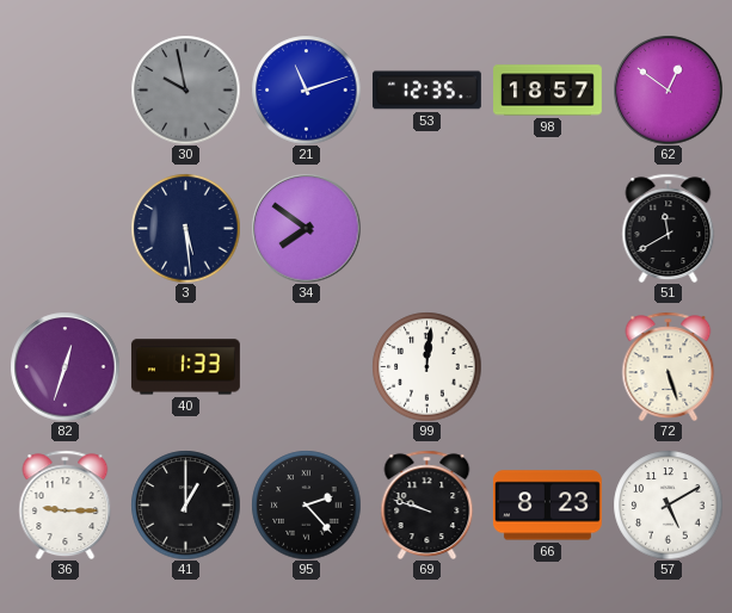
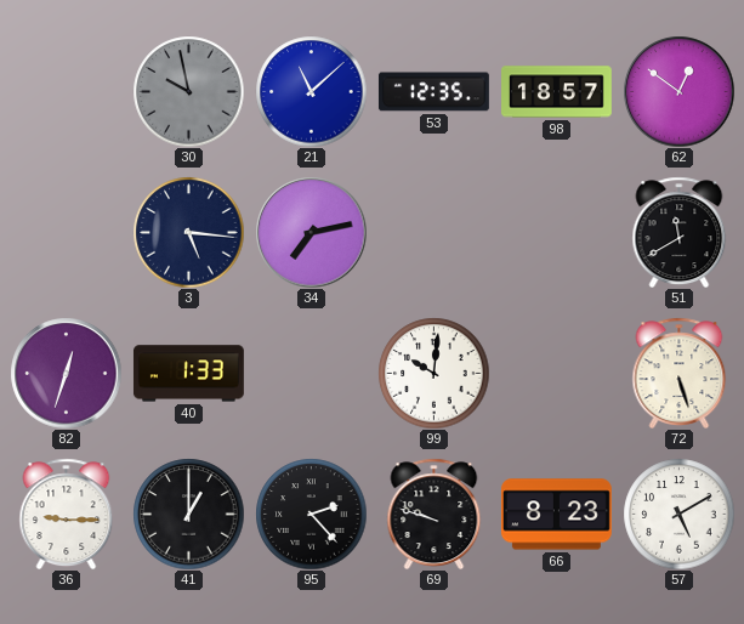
21: 11:12 -> 11:08
3: 5:29 -> 5:16
34: 7:51 -> 7:13
99: 12:01 -> 10:01
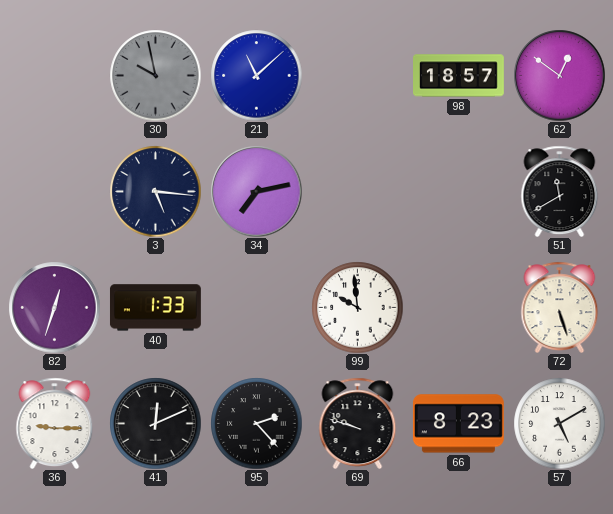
53: 12:35 -> none
99: 10:01 -> 9:59
41: 1:00 -> 12:11
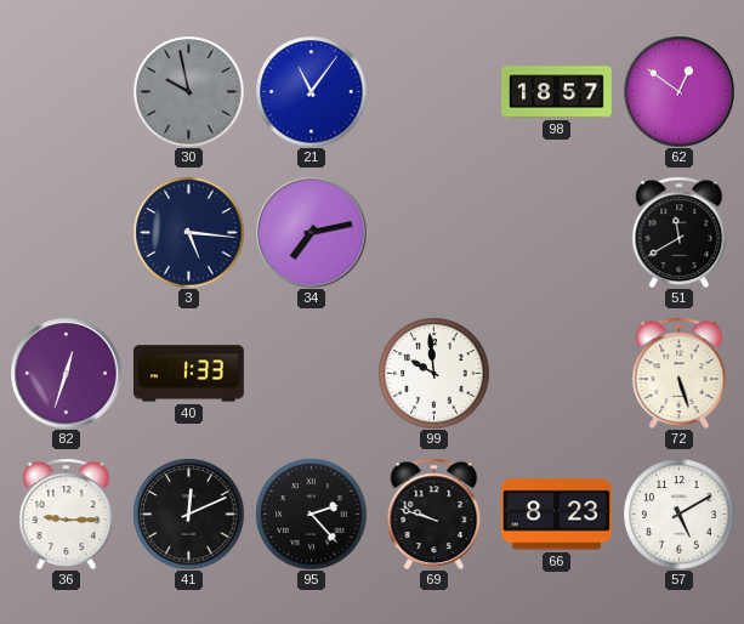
21: 11:08 -> 11:06
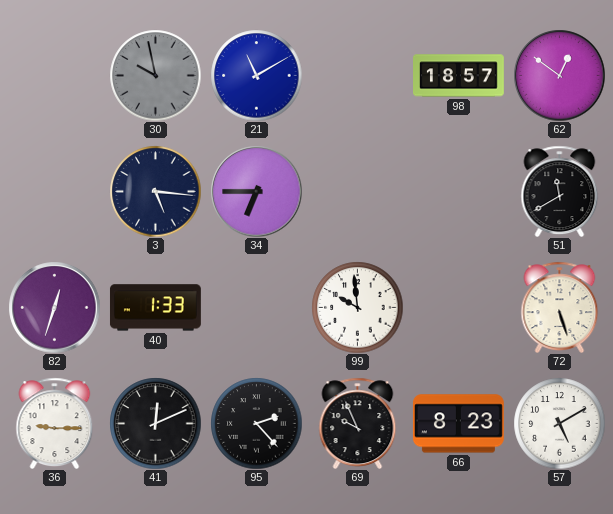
21: 11:06 -> 11:10
34: 7:13 -> 6:45
69: 9:48 -> 9:56
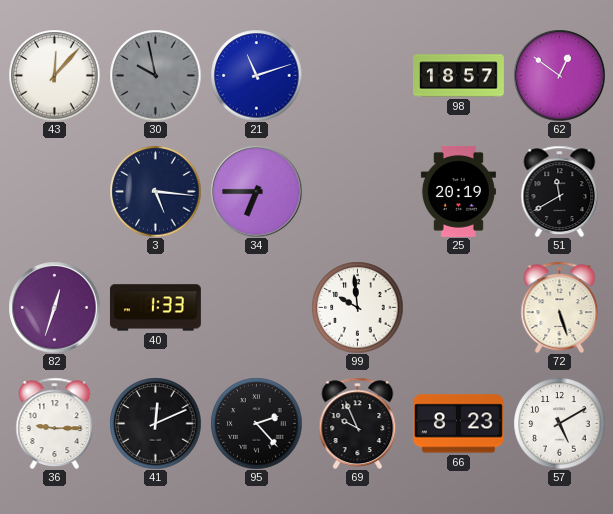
43: none -> 12:07
21: 11:10 -> 11:12
25: none -> 20:19
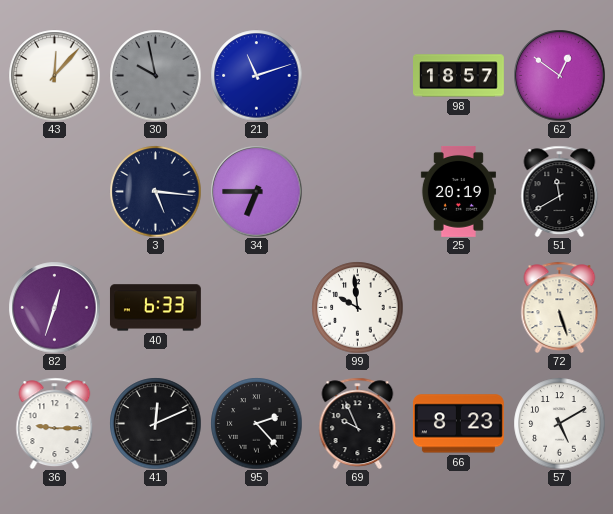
40: 1:33 -> 6:33
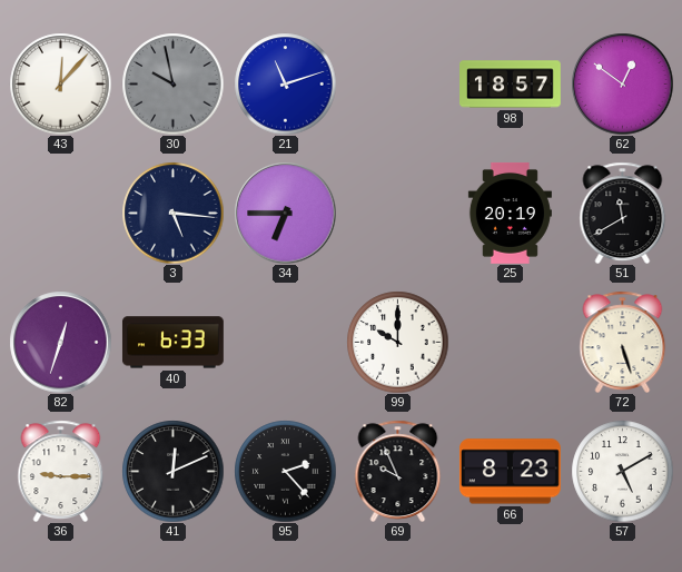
99: 9:59 -> 10:00
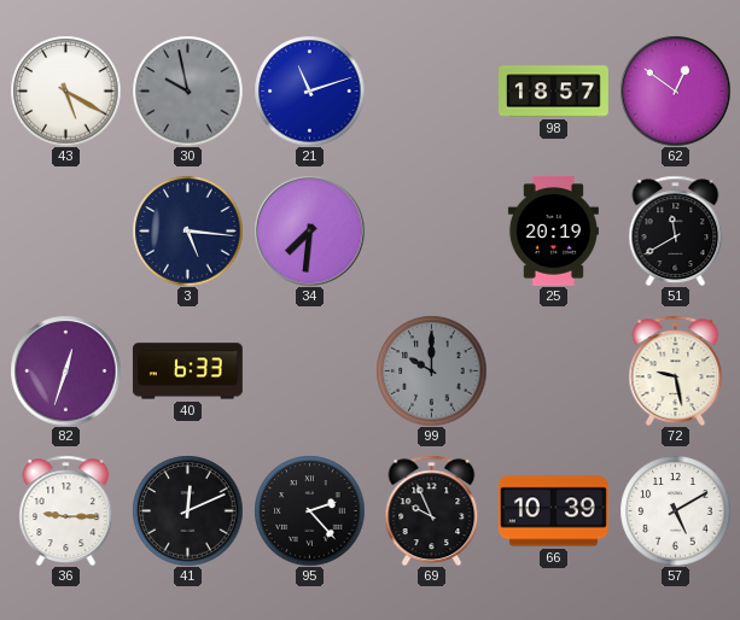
43: 12:07 -> 5:20
34: 6:45 -> 7:31
99 dial: white -> grey
72: 5:27 -> 9:28
66: 8:23 -> 10:39
